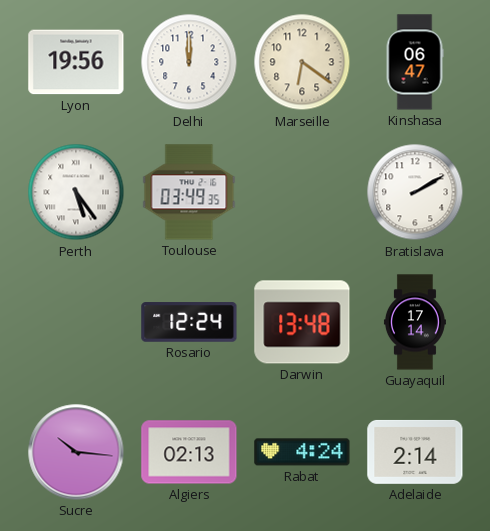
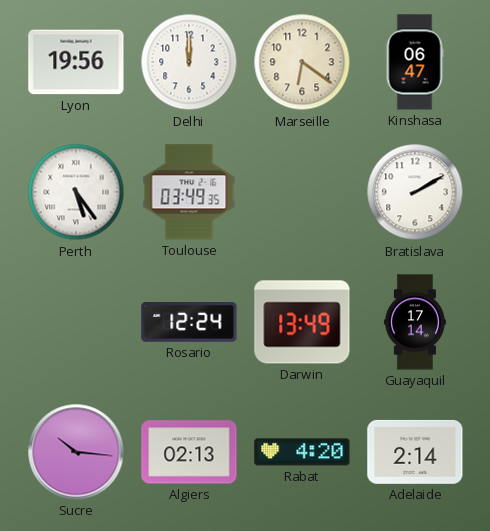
Darwin: 13:48 -> 13:49
Rabat: 4:24 -> 4:20
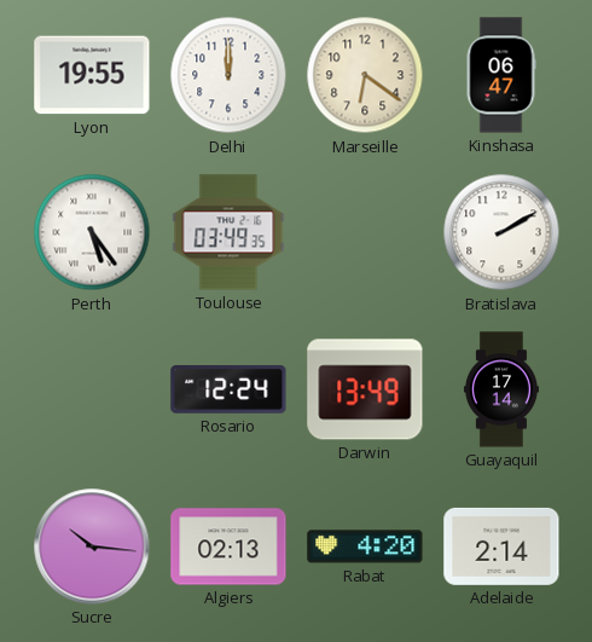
Lyon: 19:56 -> 19:55
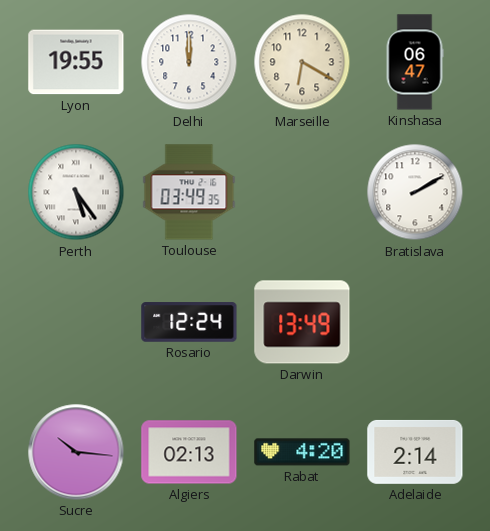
Marseille: 6:21 -> 6:20
Guayaquil: 17:14 -> none
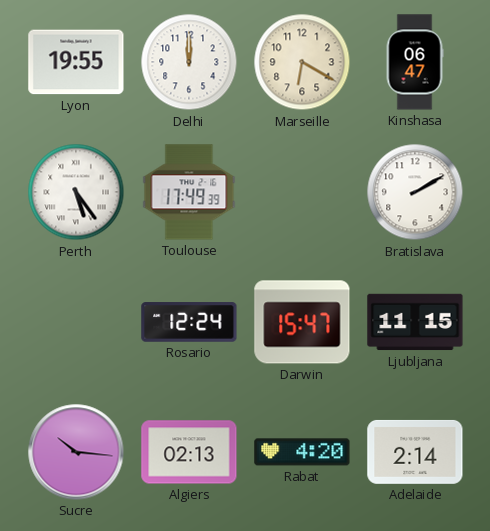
Toulouse: 03:49 -> 17:49
Darwin: 13:49 -> 15:47
Ljubljana: none -> 11:15
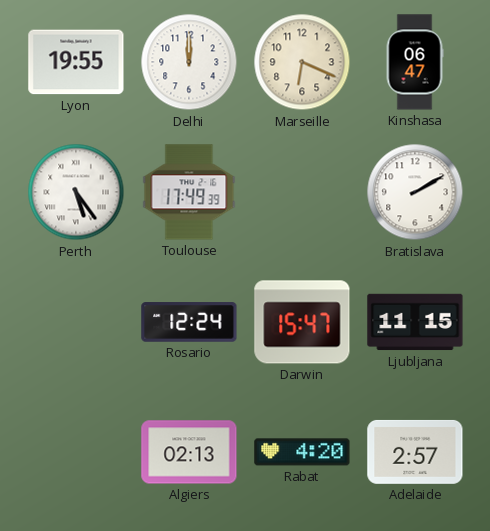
Marseille: 6:20 -> 6:19
Sucre: 10:16 -> none
Adelaide: 2:14 -> 2:57
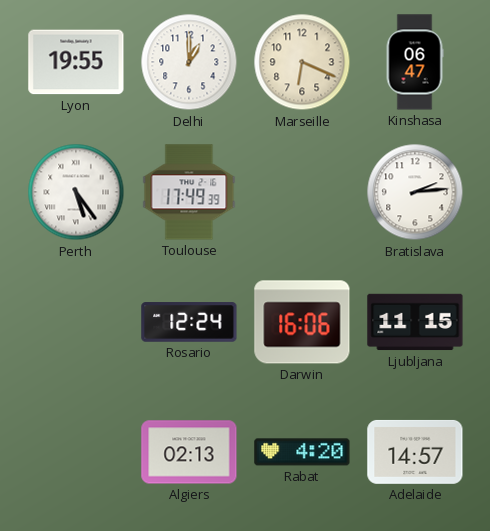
Delhi: 12:00 -> 1:00
Bratislava: 2:10 -> 2:14
Darwin: 15:47 -> 16:06
Adelaide: 2:57 -> 14:57
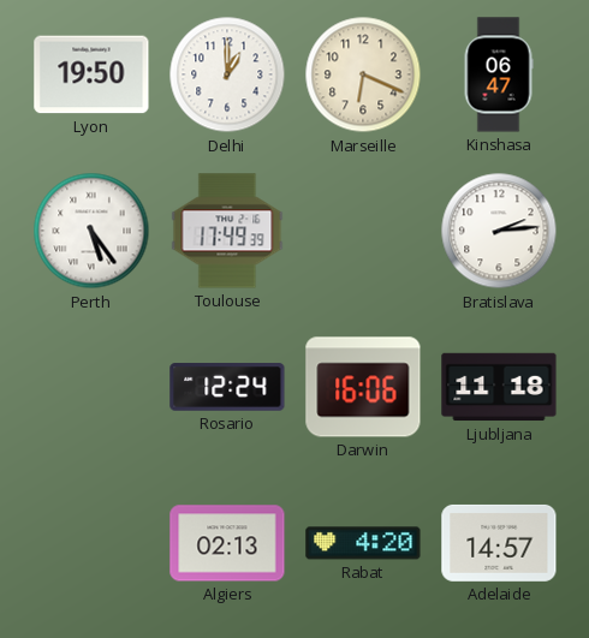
Lyon: 19:55 -> 19:50
Ljubljana: 11:15 -> 11:18
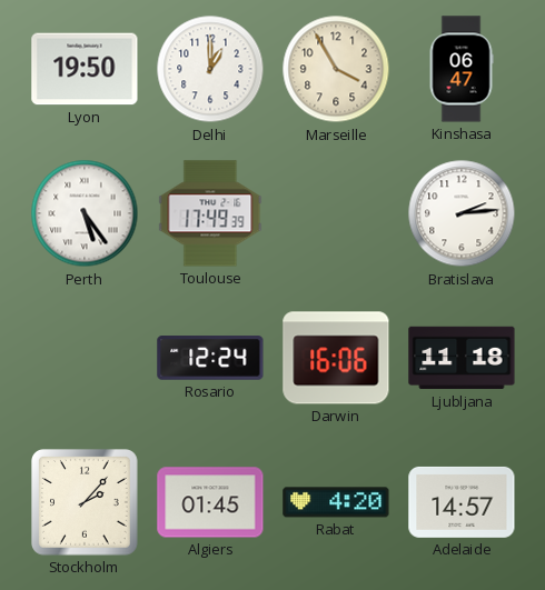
Marseille: 6:19 -> 3:55
Stockholm: none -> 2:07
Algiers: 02:13 -> 01:45
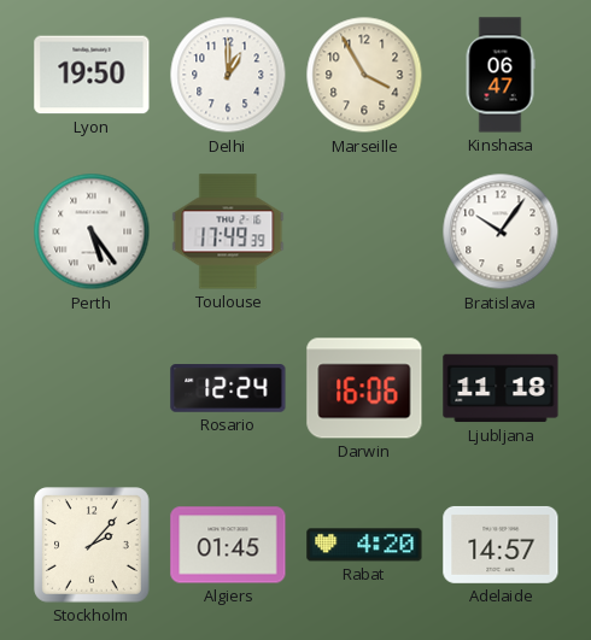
Bratislava: 2:14 -> 10:06
